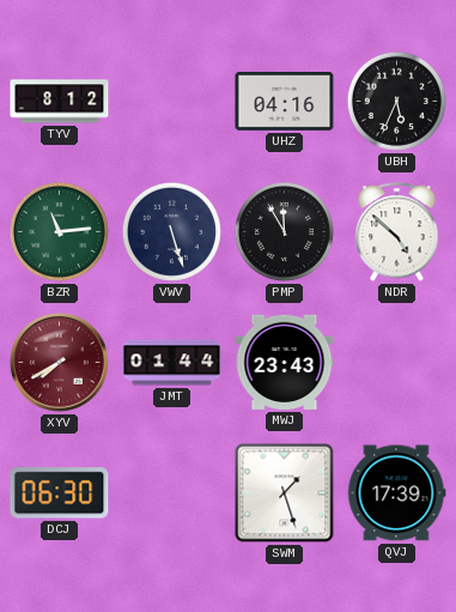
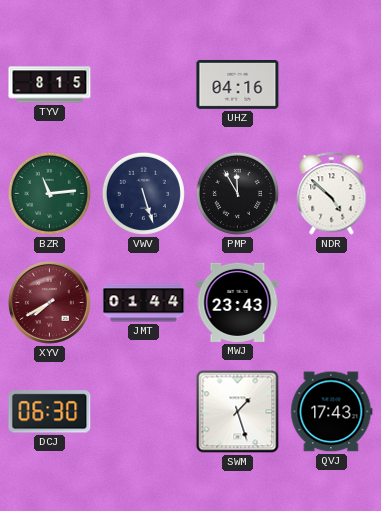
TYV: 8:12 -> 8:15
UBH: 5:34 -> none
QVJ: 17:39 -> 17:43
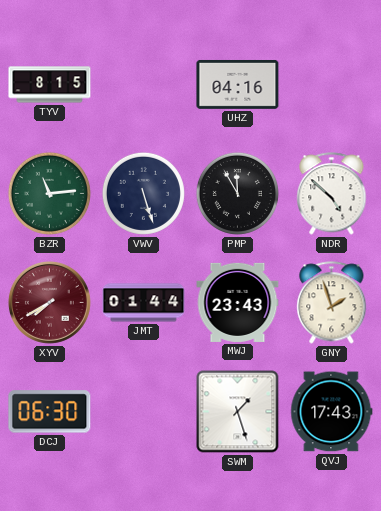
GNY: none -> 1:57
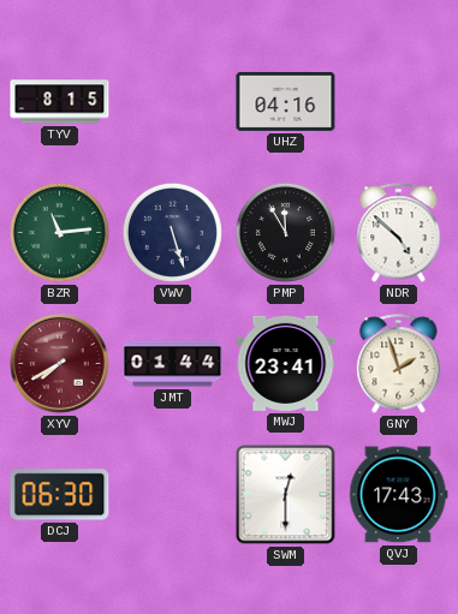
MWJ: 23:43 -> 23:41
SWM: 1:27 -> 12:30
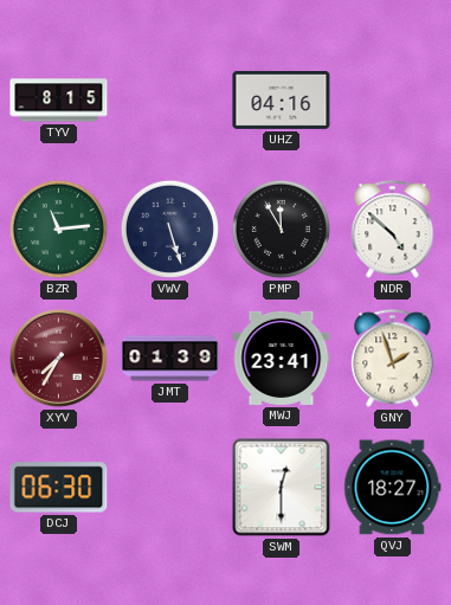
XYV: 7:40 -> 7:35
JMT: 01:44 -> 01:39
QVJ: 17:43 -> 18:27
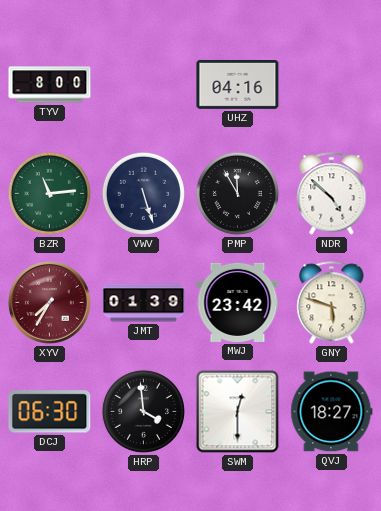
TYV: 8:15 -> 8:00
MWJ: 23:41 -> 23:42
GNY: 1:57 -> 5:48
HRP: none -> 3:59
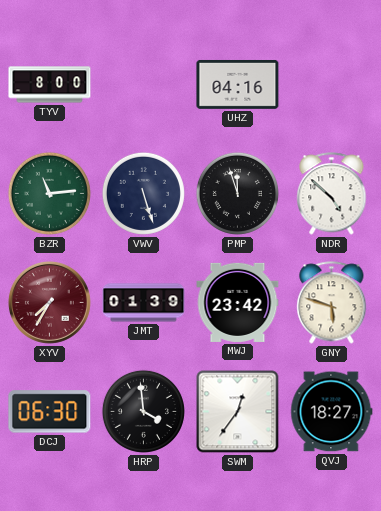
PMP: 11:55 -> 11:57
SWM: 12:30 -> 12:36
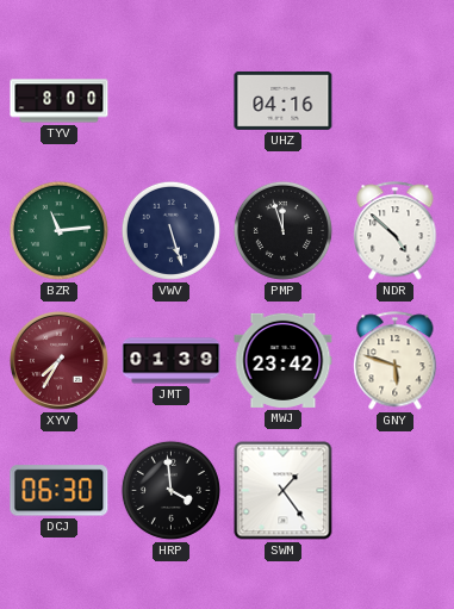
SWM: 12:36 -> 1:24
QVJ: 18:27 -> none
